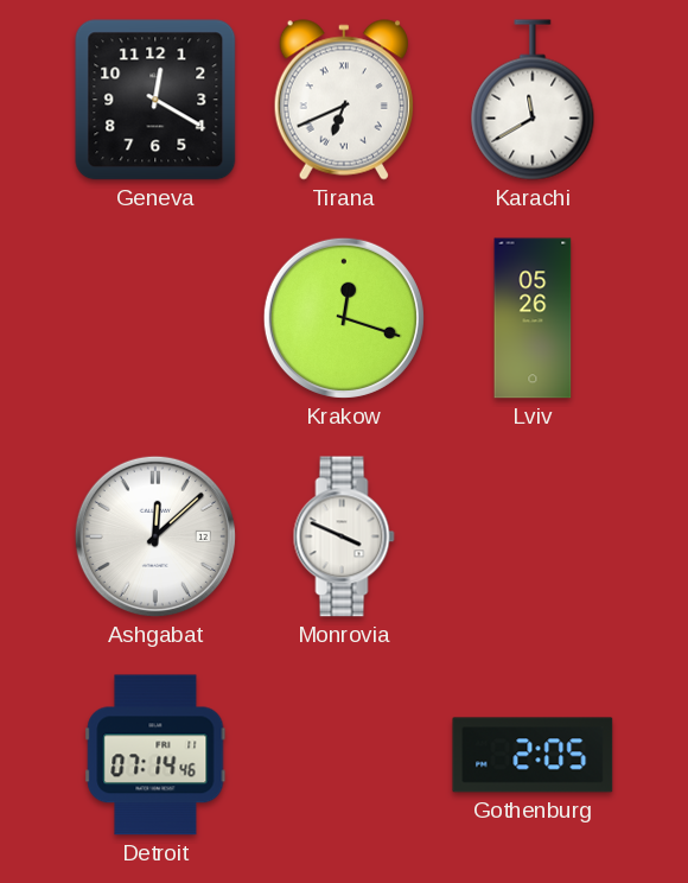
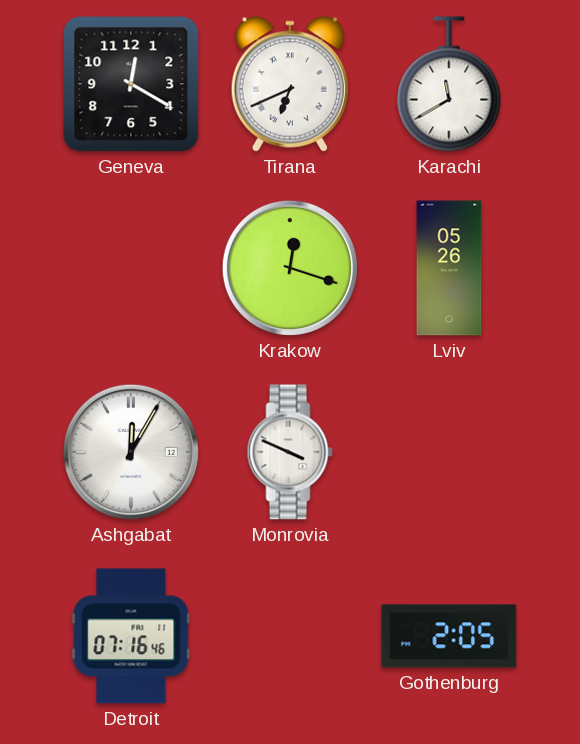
Ashgabat: 12:08 -> 12:05
Detroit: 07:14 -> 07:16
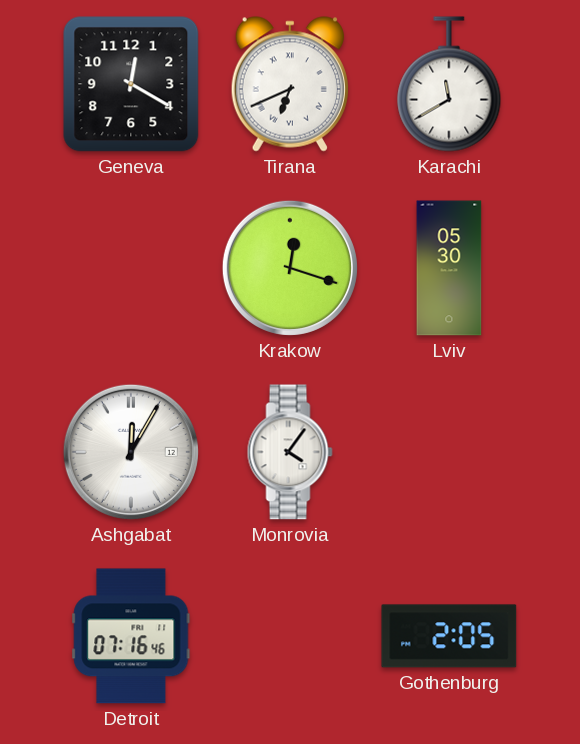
Lviv: 05:26 -> 05:30
Monrovia: 3:49 -> 4:06
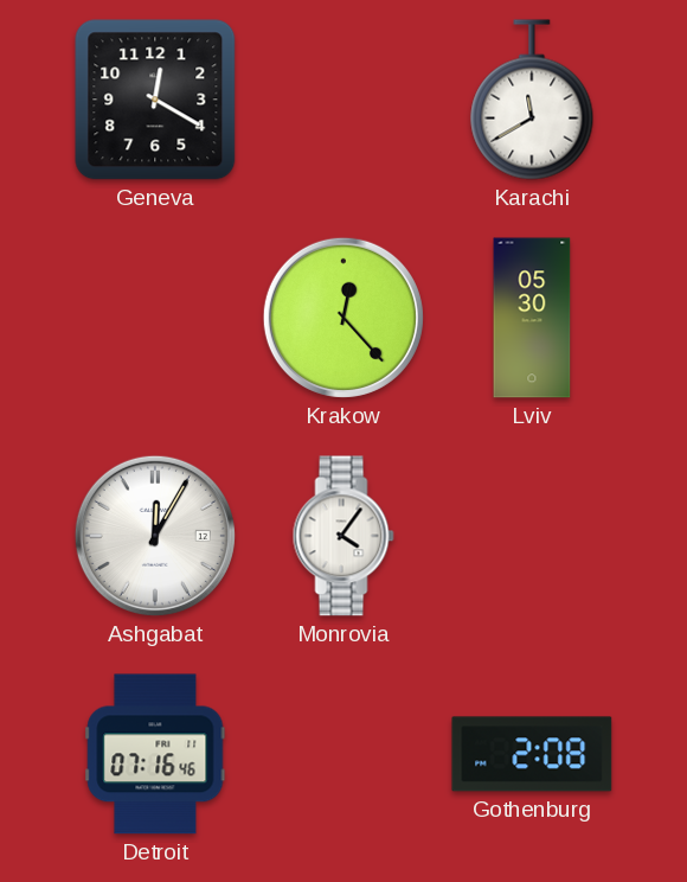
Tirana: 6:41 -> none
Krakow: 12:18 -> 12:23
Gothenburg: 2:05 -> 2:08
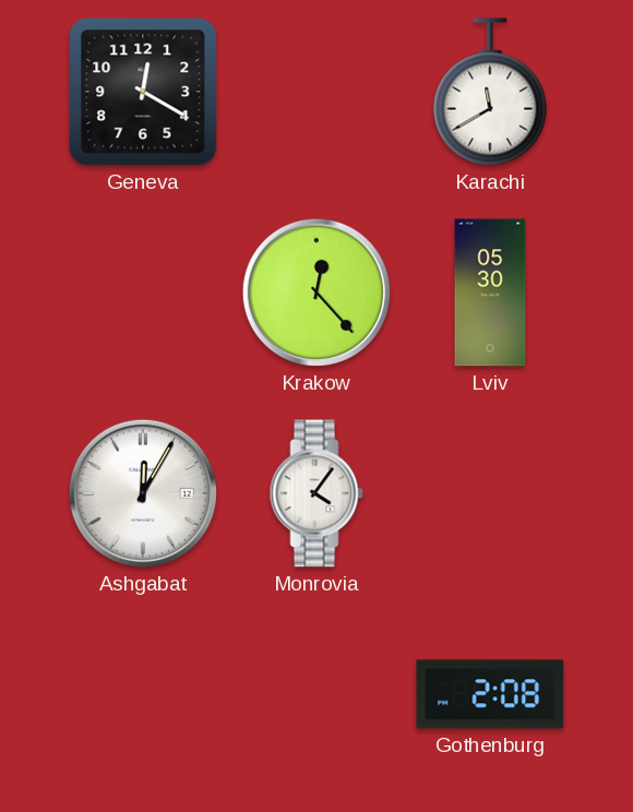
Detroit: 07:16 -> none
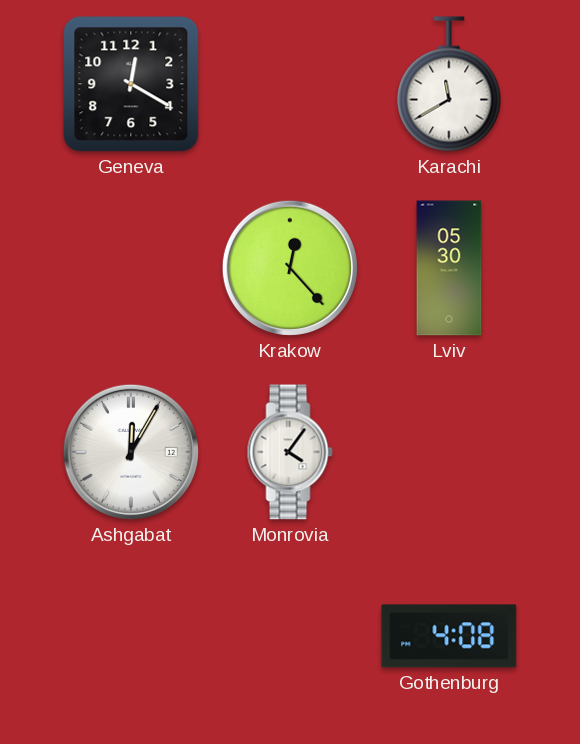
Gothenburg: 2:08 -> 4:08
